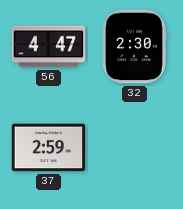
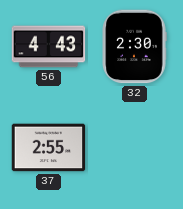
56: 4:47 -> 4:43
37: 2:59 -> 2:55
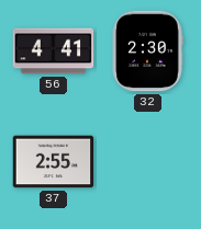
56: 4:43 -> 4:41
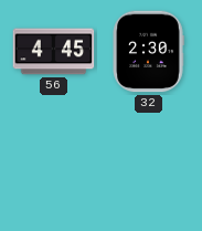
56: 4:41 -> 4:45
37: 2:55 -> none
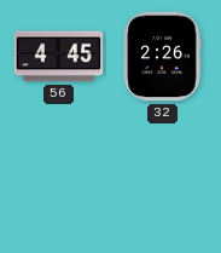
32: 2:30 -> 2:26
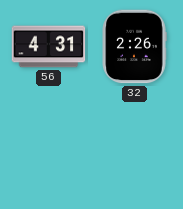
56: 4:45 -> 4:31
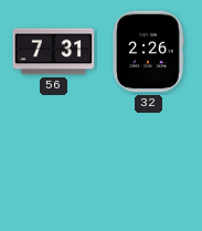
56: 4:31 -> 7:31
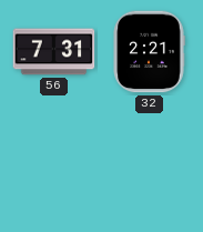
32: 2:26 -> 2:21
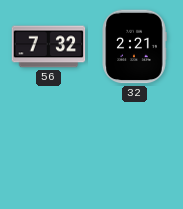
56: 7:31 -> 7:32
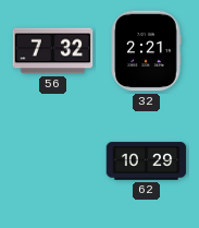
62: none -> 10:29
